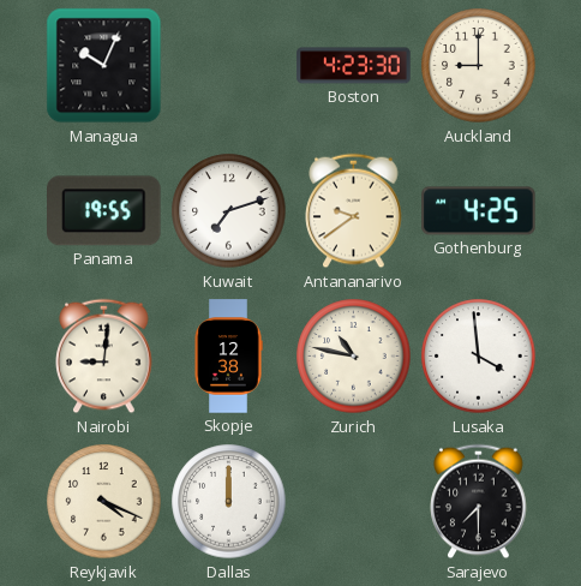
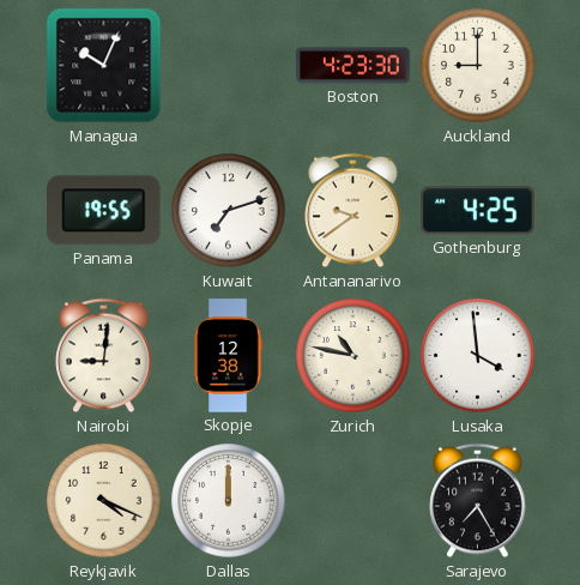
Sarajevo: 7:30 -> 7:25
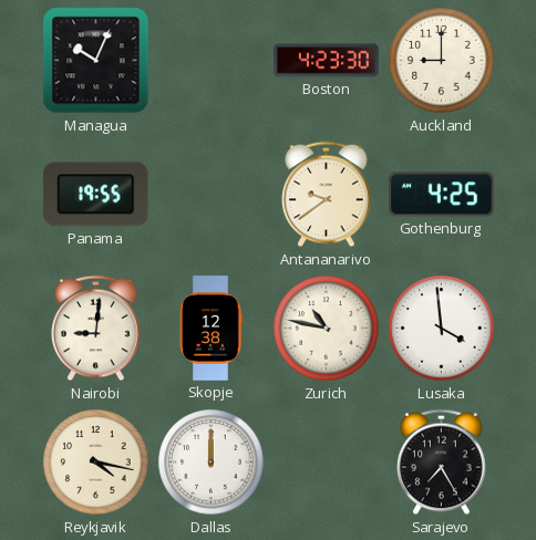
Kuwait: 7:12 -> none
Reykjavik: 4:19 -> 4:17
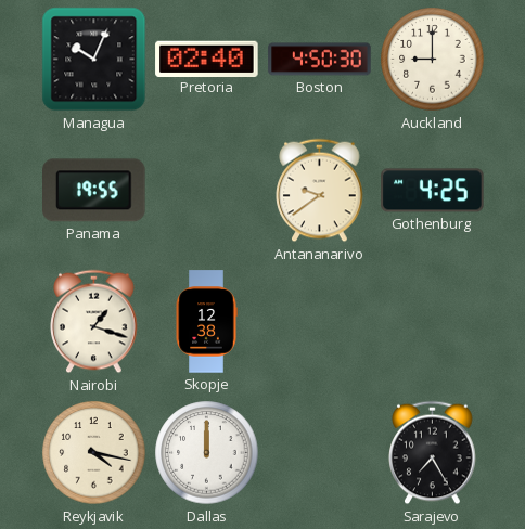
Pretoria: none -> 02:40
Boston: 4:23 -> 4:50
Nairobi: 9:01 -> 1:18
Zurich: 10:47 -> none
Lusaka: 3:59 -> none
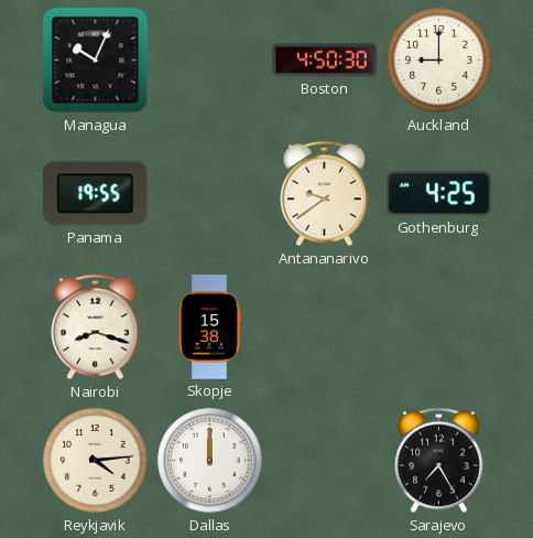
Pretoria: 02:40 -> none
Nairobi: 1:18 -> 8:18
Skopje: 12:38 -> 15:38
Reykjavik: 4:17 -> 4:14
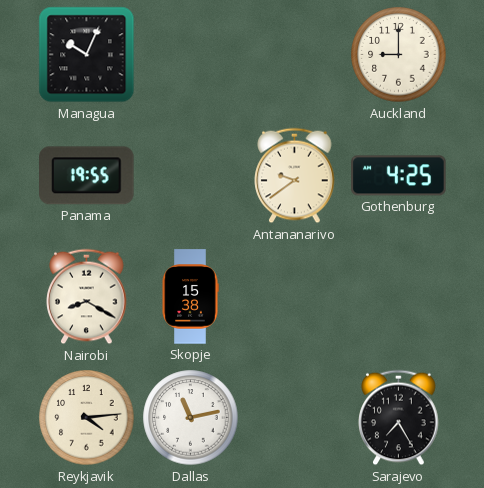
Boston: 4:50 -> none
Nairobi: 8:18 -> 8:20
Dallas: 12:00 -> 11:13
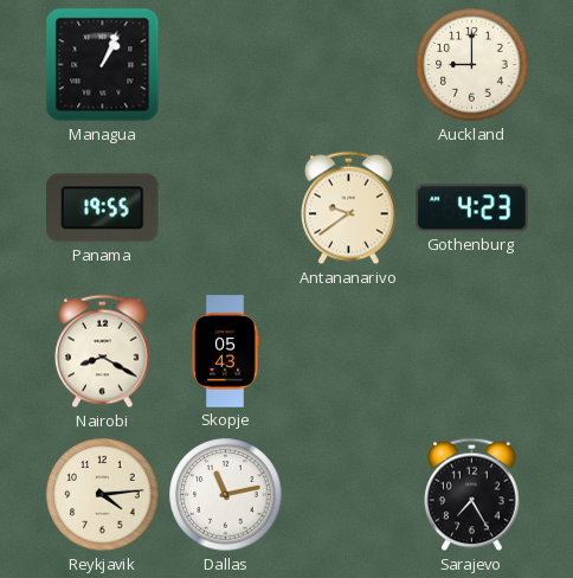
Managua: 10:04 -> 1:04
Gothenburg: 4:25 -> 4:23
Skopje: 15:38 -> 05:43
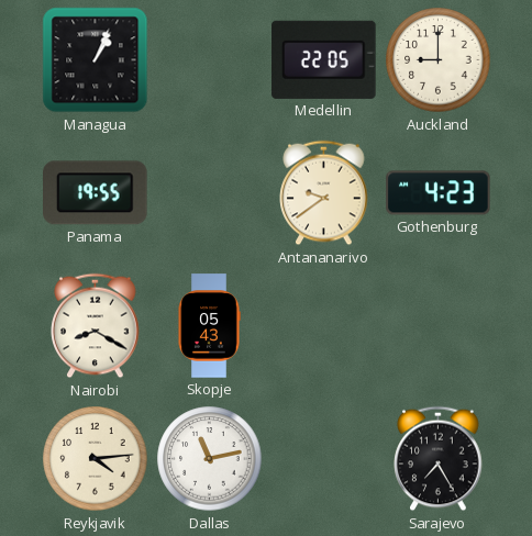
Medellin: none -> 22:05
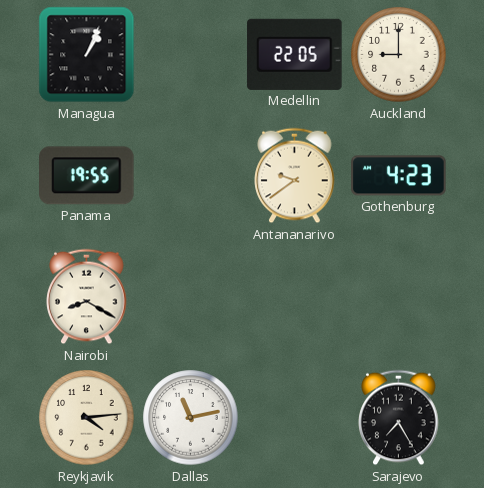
Skopje: 05:43 -> none
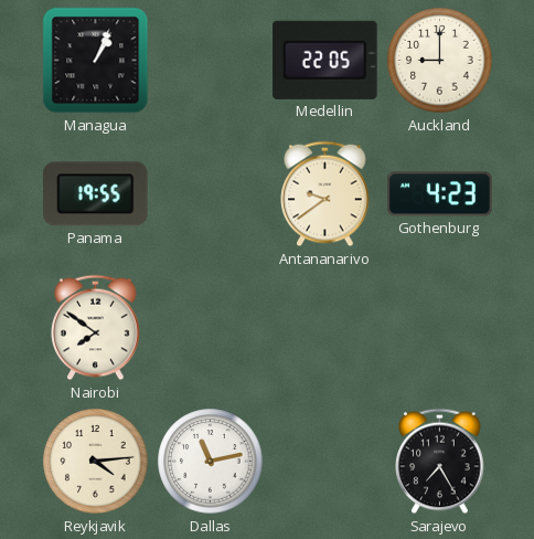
Nairobi: 8:20 -> 7:51
